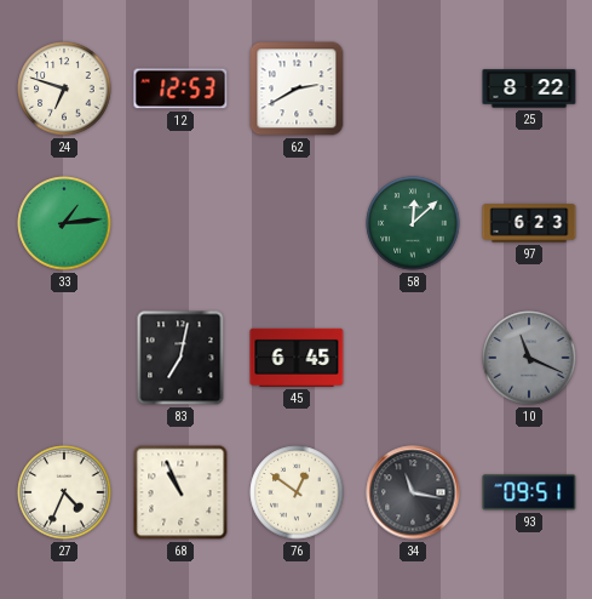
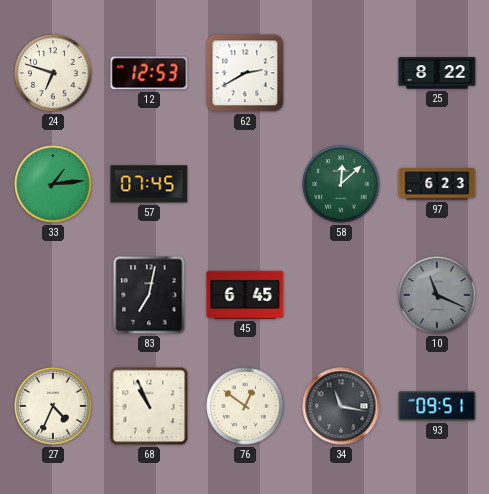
57: none -> 07:45
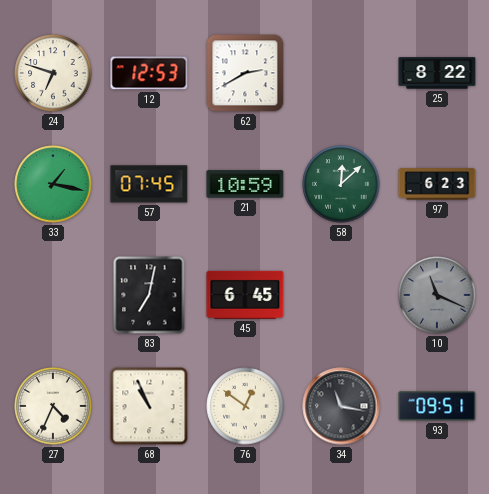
33: 1:14 -> 1:17
21: none -> 10:59
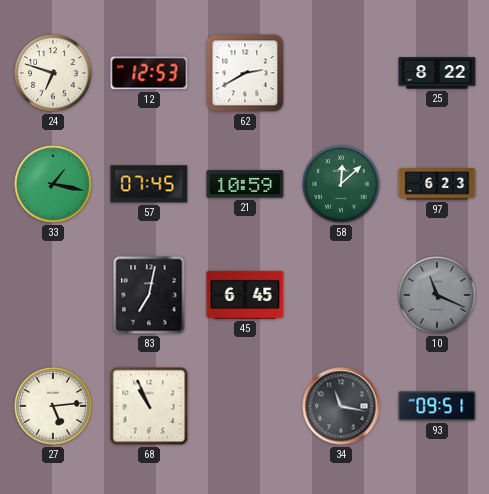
27: 4:34 -> 5:14
76: 12:51 -> none
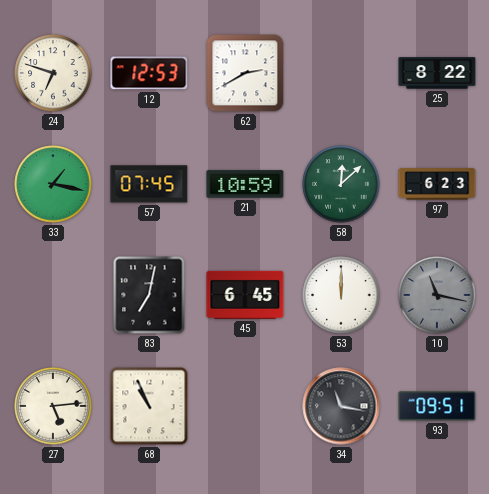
53: none -> 12:00
10: 11:19 -> 11:17
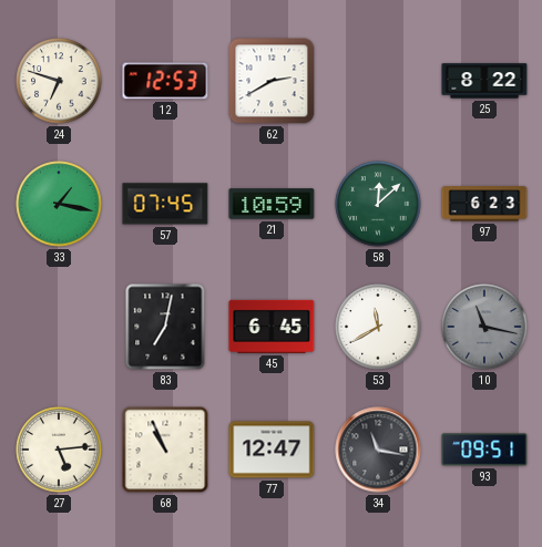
53: 12:00 -> 11:40
77: none -> 12:47
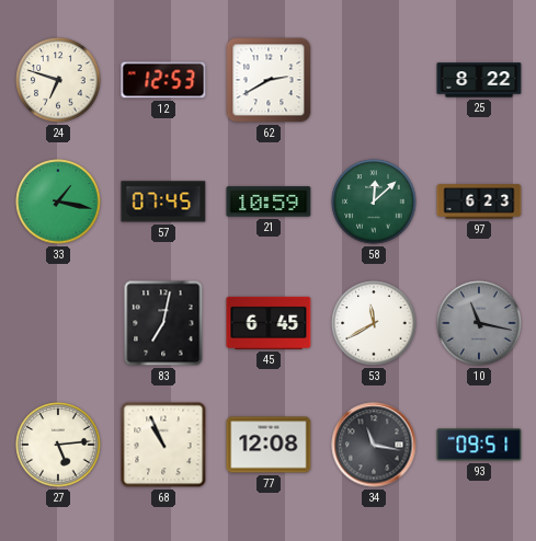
77: 12:47 -> 12:08
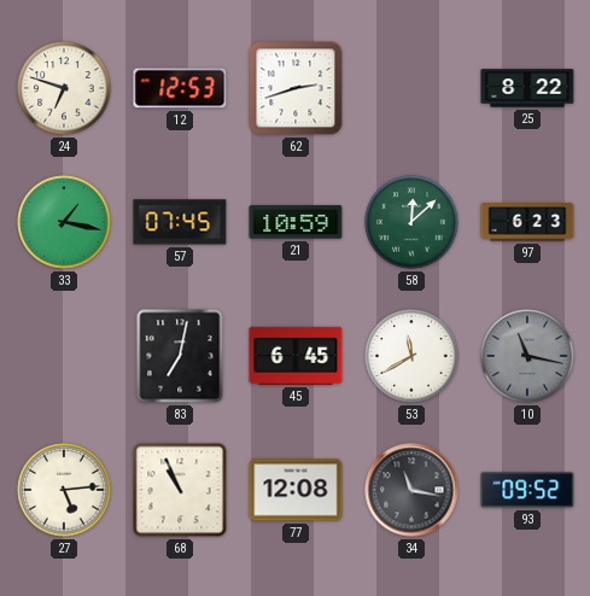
62: 2:40 -> 2:42
93: 09:51 -> 09:52
